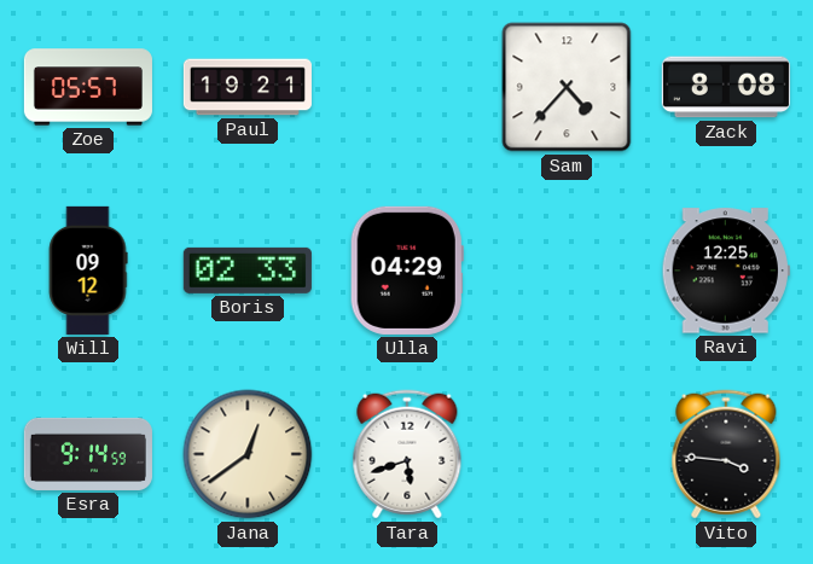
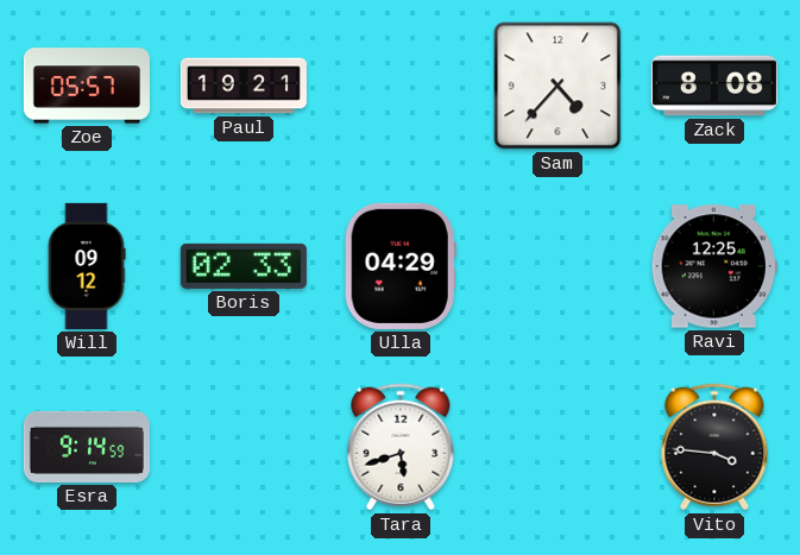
Jana: 12:39 -> none
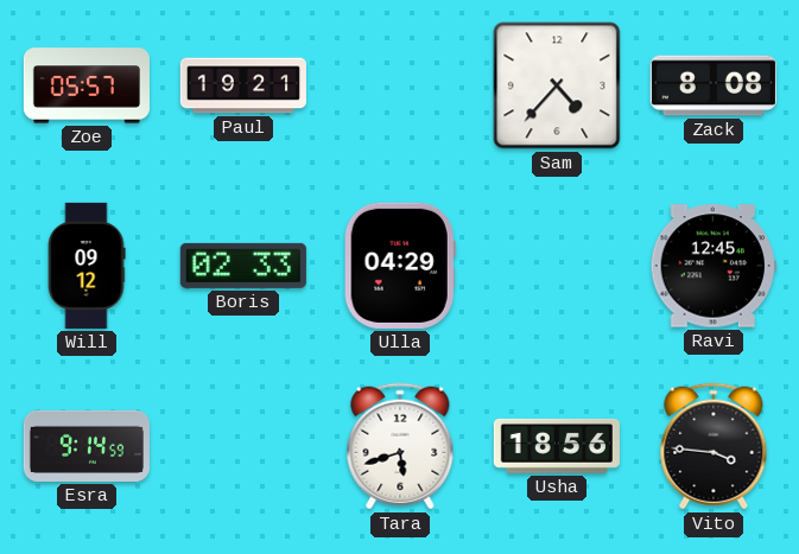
Ravi: 12:25 -> 12:45
Usha: none -> 18:56
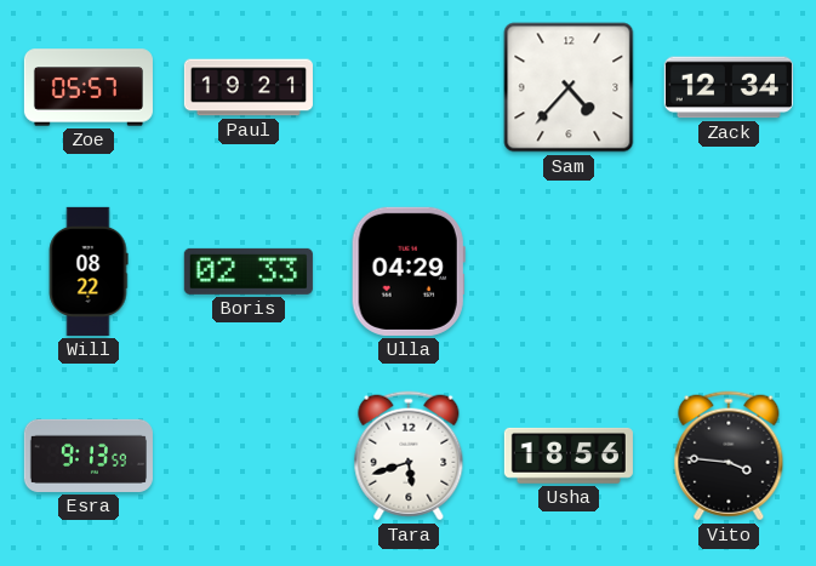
Zack: 8:08 -> 12:34
Will: 09:12 -> 08:22
Ravi: 12:45 -> none
Esra: 9:14 -> 9:13
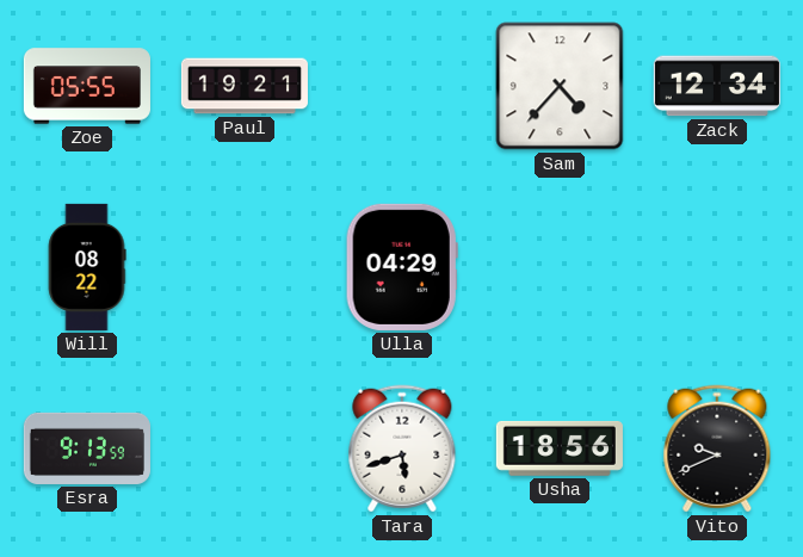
Zoe: 05:57 -> 05:55
Boris: 02:33 -> none
Vito: 3:46 -> 9:41
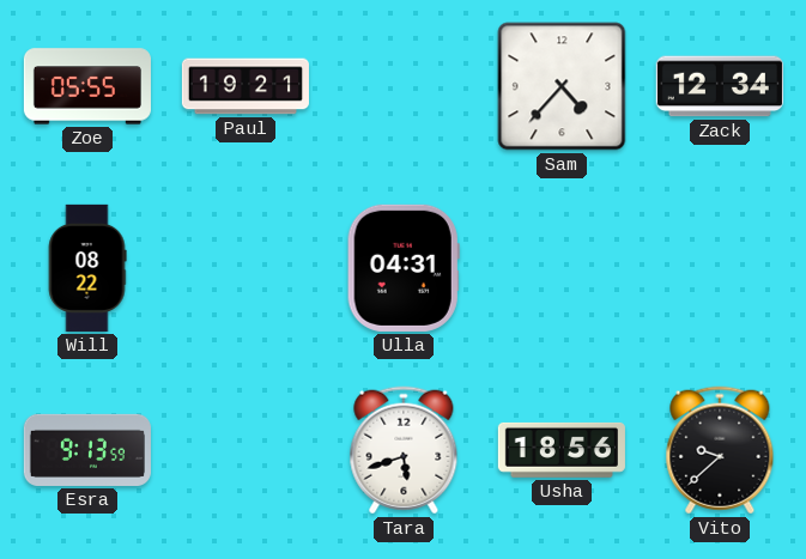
Ulla: 04:29 -> 04:31
Vito: 9:41 -> 9:38
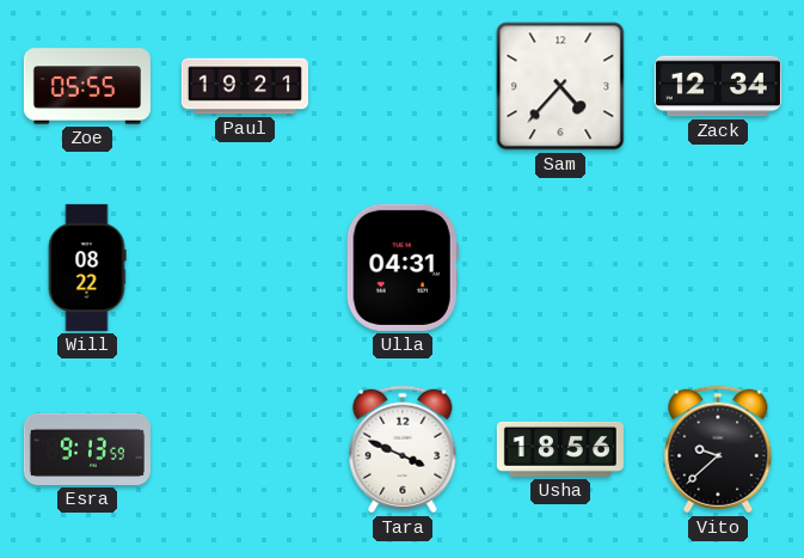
Tara: 5:42 -> 3:49
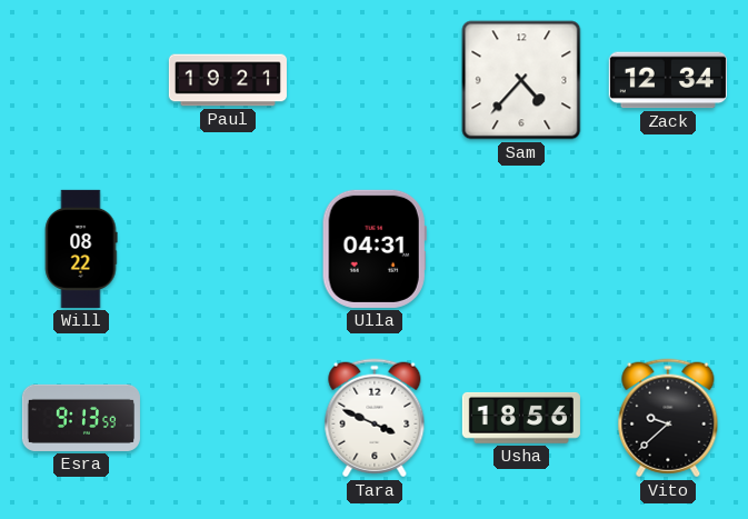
Zoe: 05:55 -> none
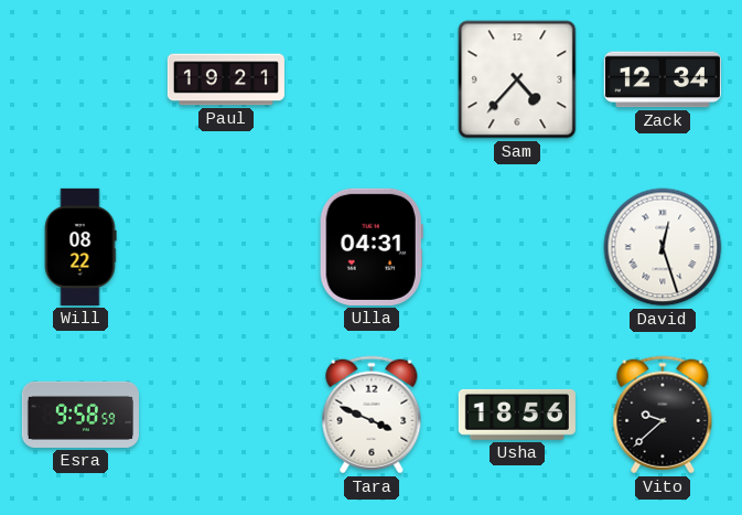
David: none -> 12:27
Esra: 9:13 -> 9:58
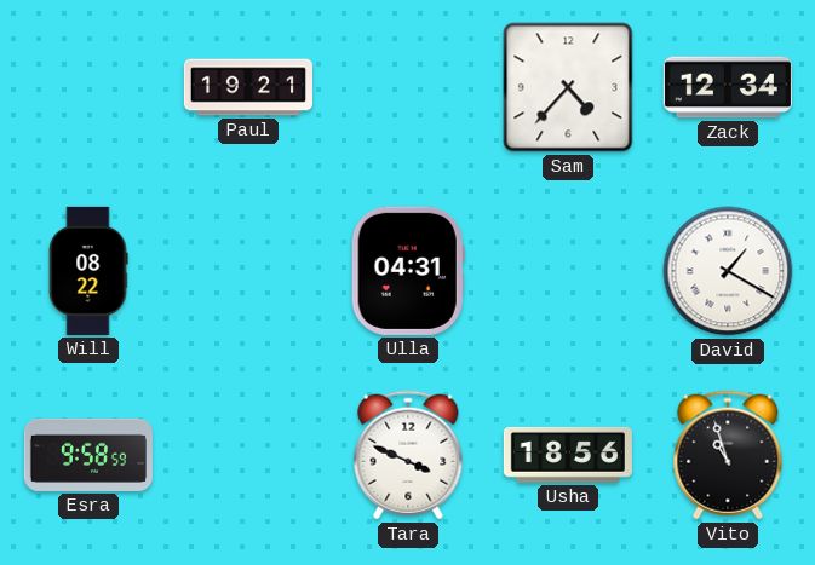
David: 12:27 -> 1:20
Vito: 9:38 -> 10:57
